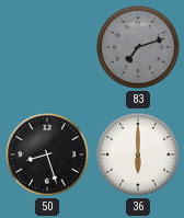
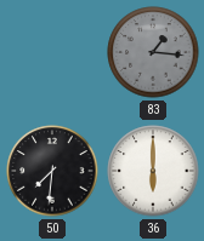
83: 7:12 -> 1:16
50: 8:27 -> 7:31
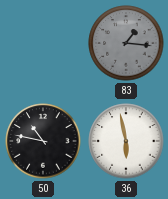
50: 7:31 -> 10:47
36: 6:00 -> 5:58
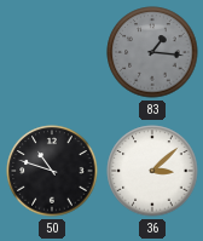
50: 10:47 -> 10:48
36: 5:58 -> 3:08
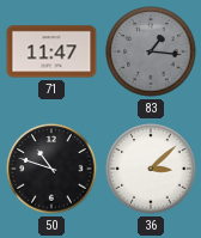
71: none -> 11:47
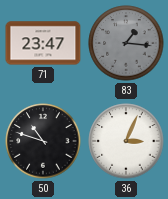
71: 11:47 -> 23:47
36: 3:08 -> 3:04
